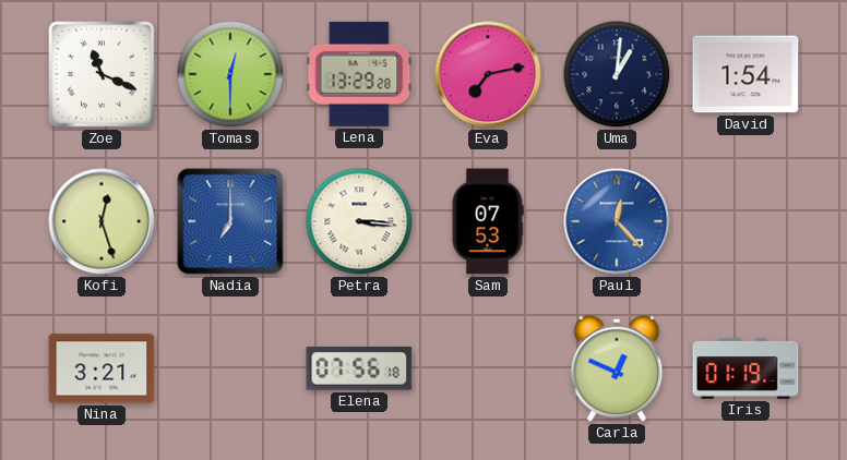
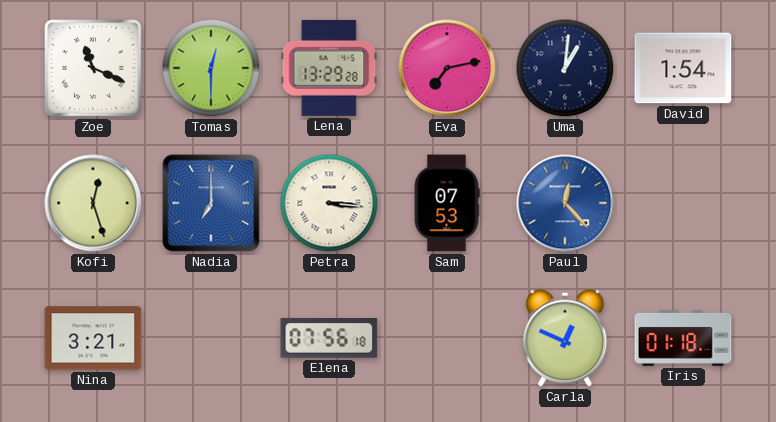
Iris: 01:19 -> 01:18
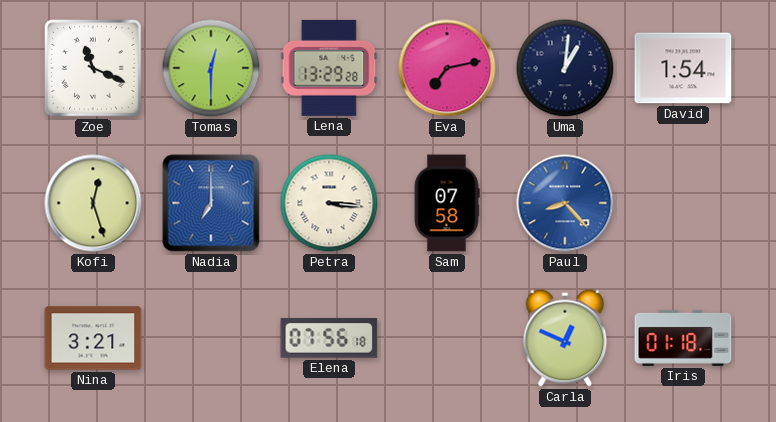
Sam: 07:53 -> 07:58
Paul: 12:23 -> 8:23
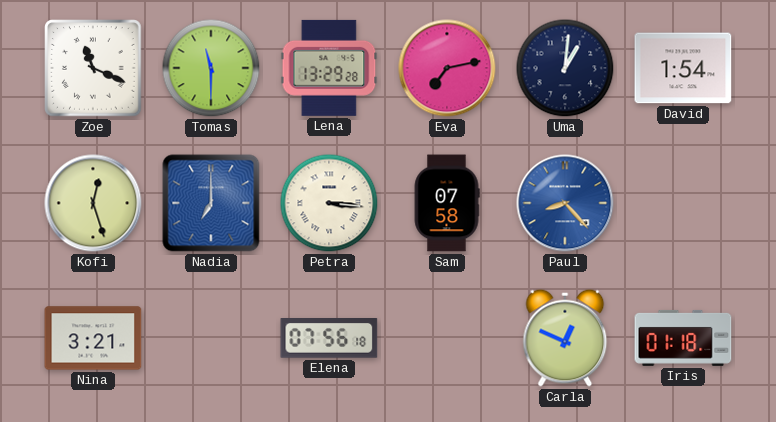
Tomas: 12:30 -> 11:30
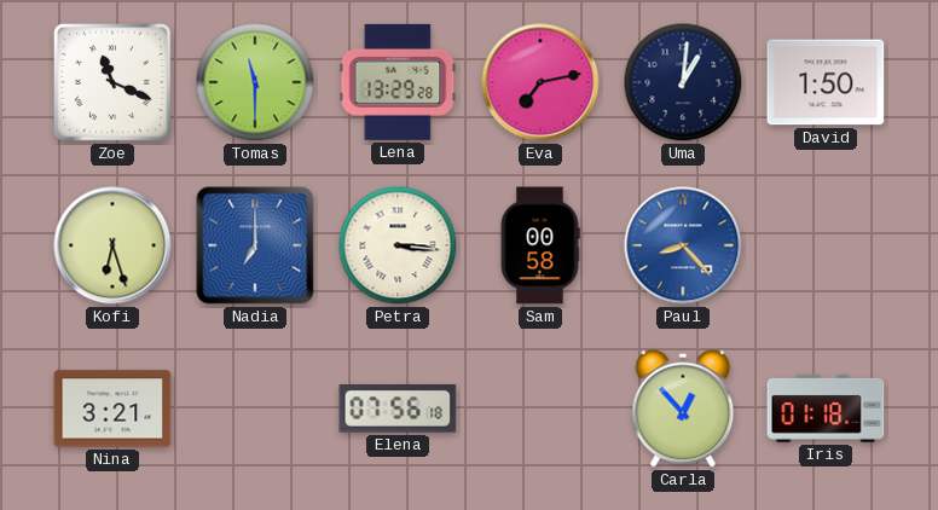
David: 1:54 -> 1:50
Kofi: 12:27 -> 6:27
Sam: 07:58 -> 00:58
Carla: 12:49 -> 12:53
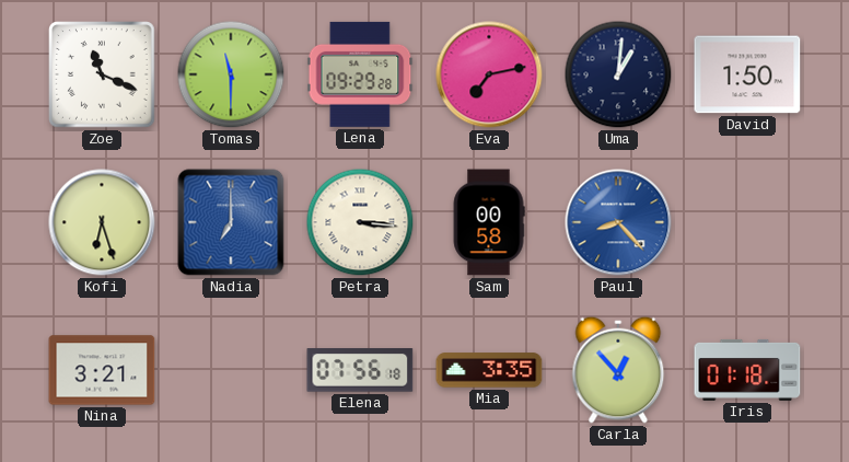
Lena: 13:29 -> 09:29
Mia: none -> 3:35
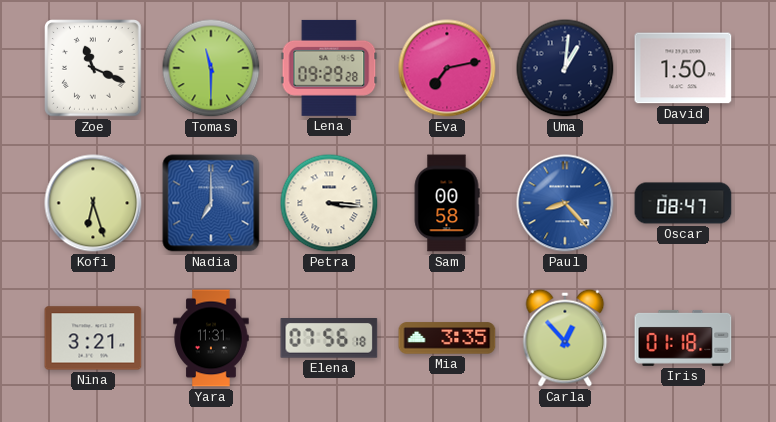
Oscar: none -> 08:47
Yara: none -> 11:31
